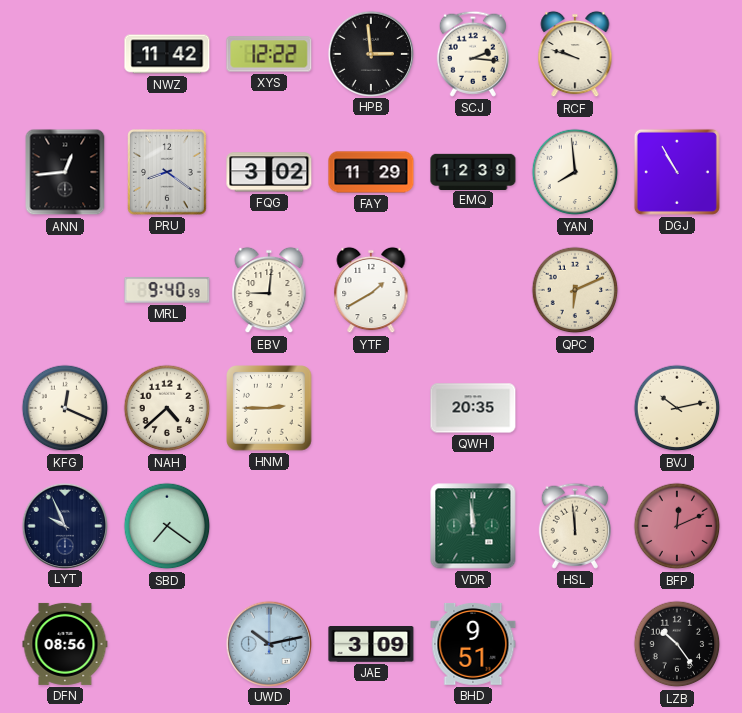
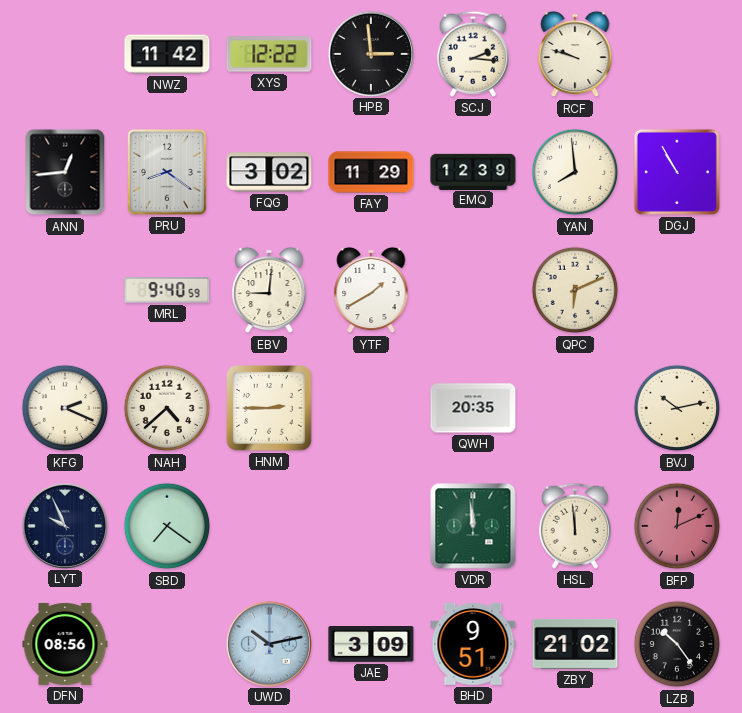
KFG: 12:19 -> 2:19
ZBY: none -> 21:02
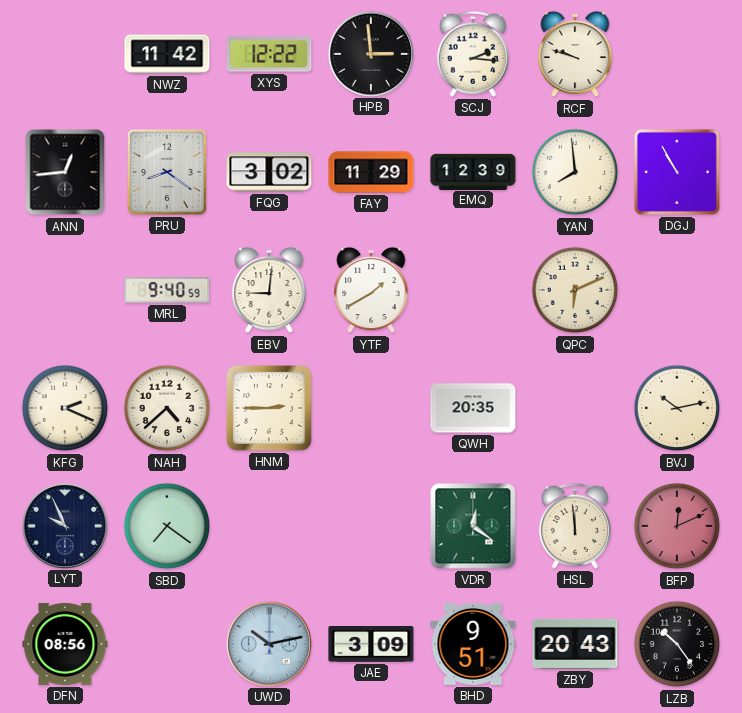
VDR: 11:59 -> 12:21
ZBY: 21:02 -> 20:43
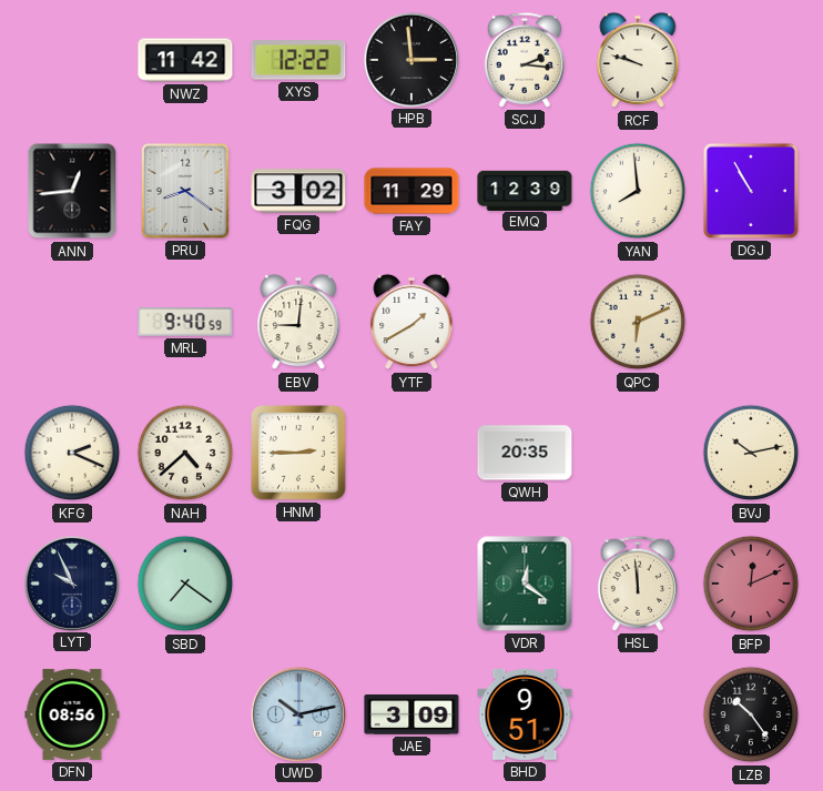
ZBY: 20:43 -> none
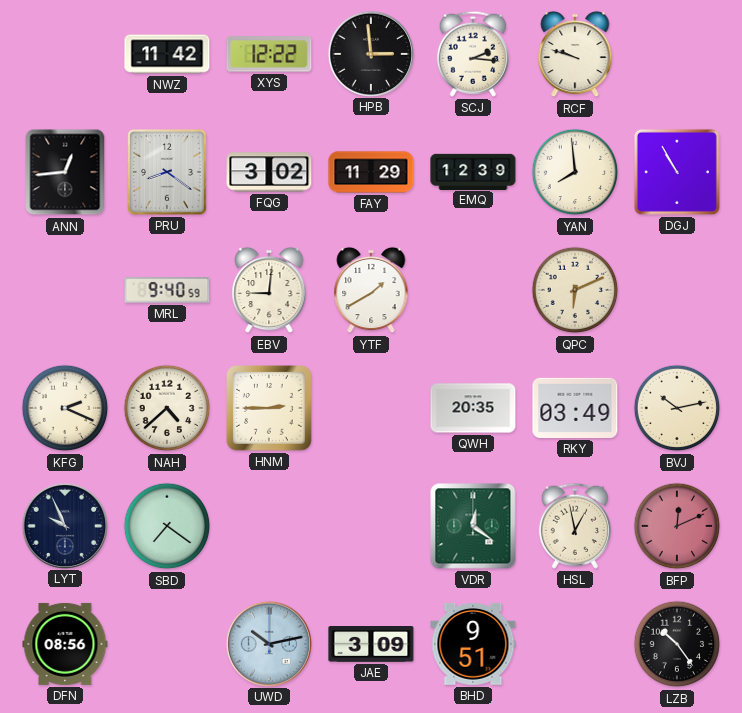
RKY: none -> 03:49
HSL: 11:59 -> 12:58
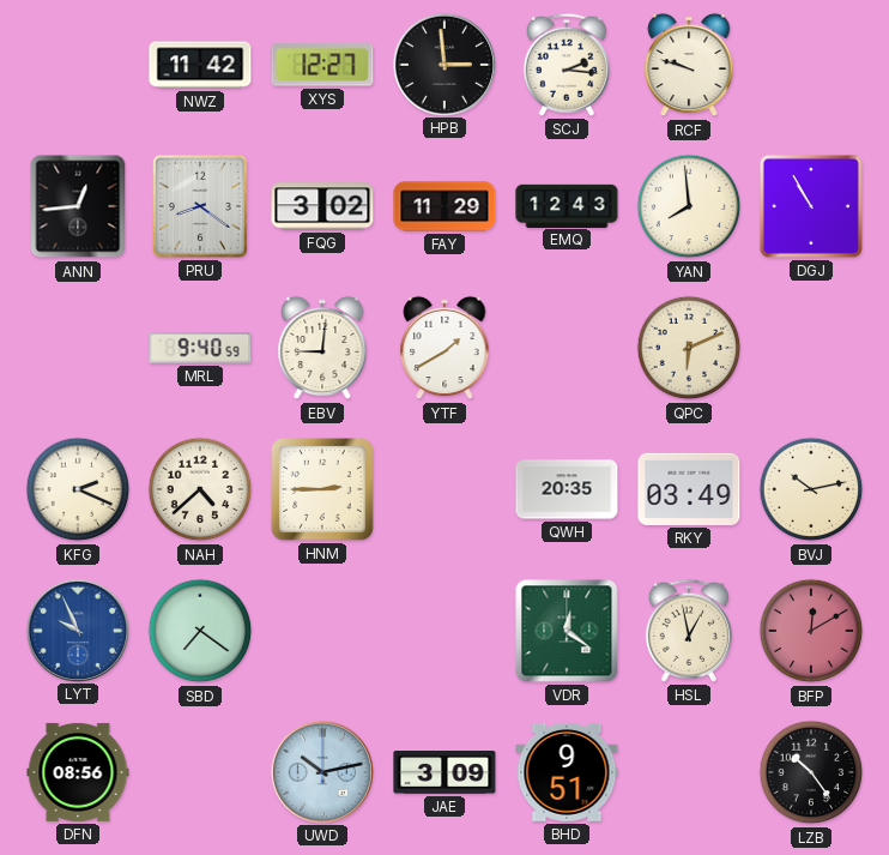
XYS: 12:22 -> 12:27
EMQ: 12:39 -> 12:43
LYT dial: navy -> blue
BFP: 12:11 -> 12:10
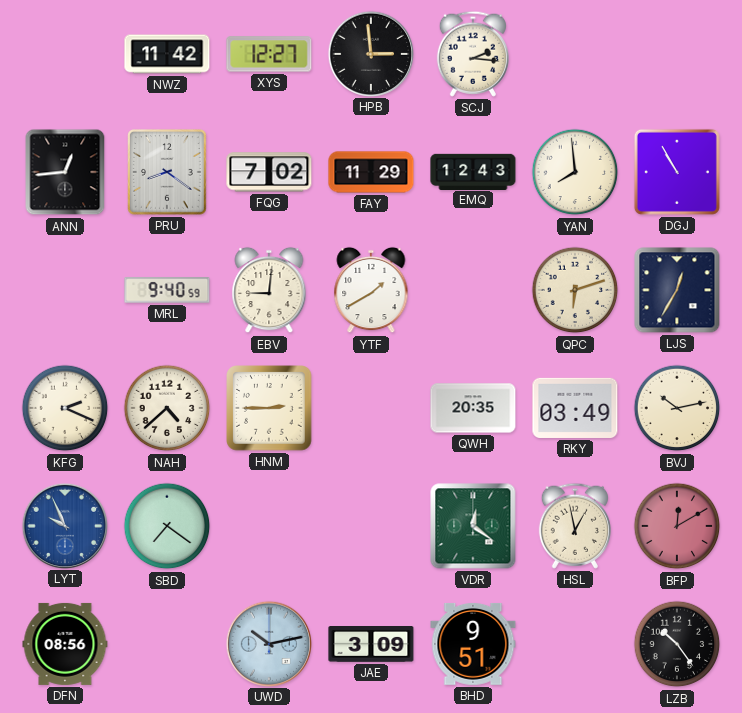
RCF: 9:48 -> none
FQG: 3:02 -> 7:02
QPC: 6:11 -> 6:12
LJS: none -> 12:35
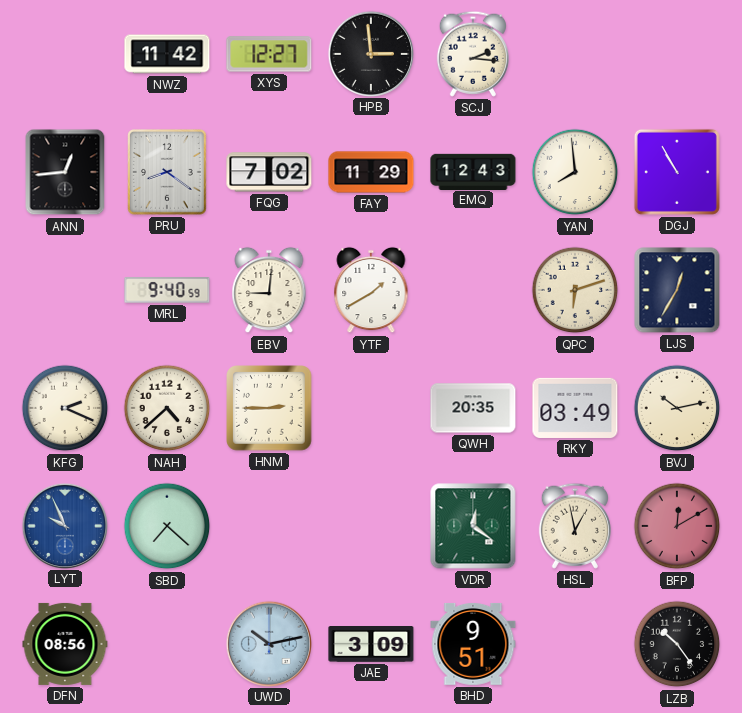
SBD: 7:21 -> 7:22
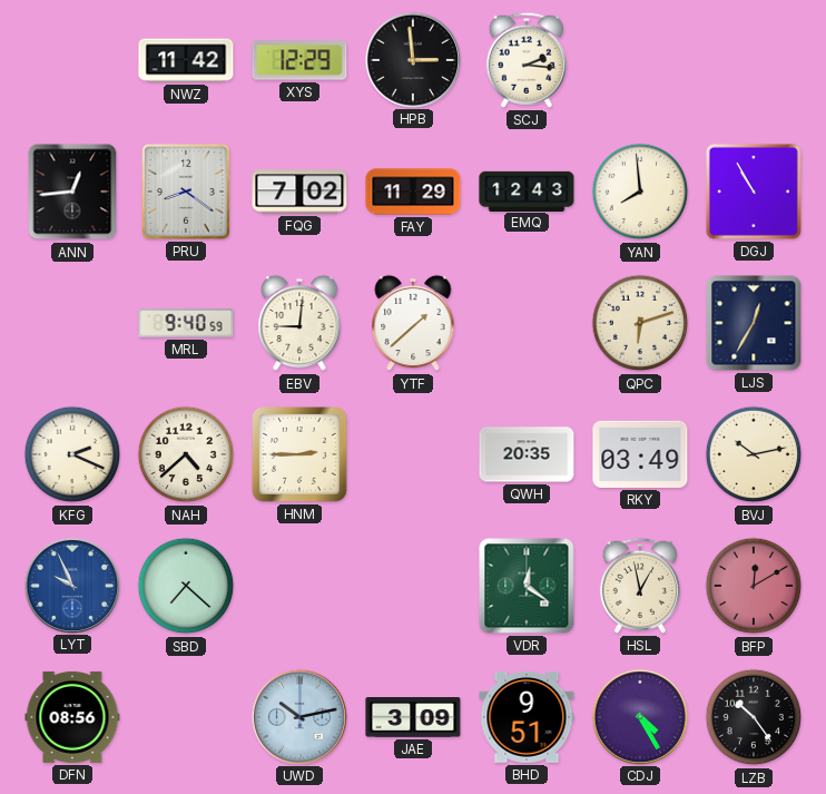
XYS: 12:27 -> 12:29
YTF: 1:40 -> 1:38
CDJ: none -> 4:25
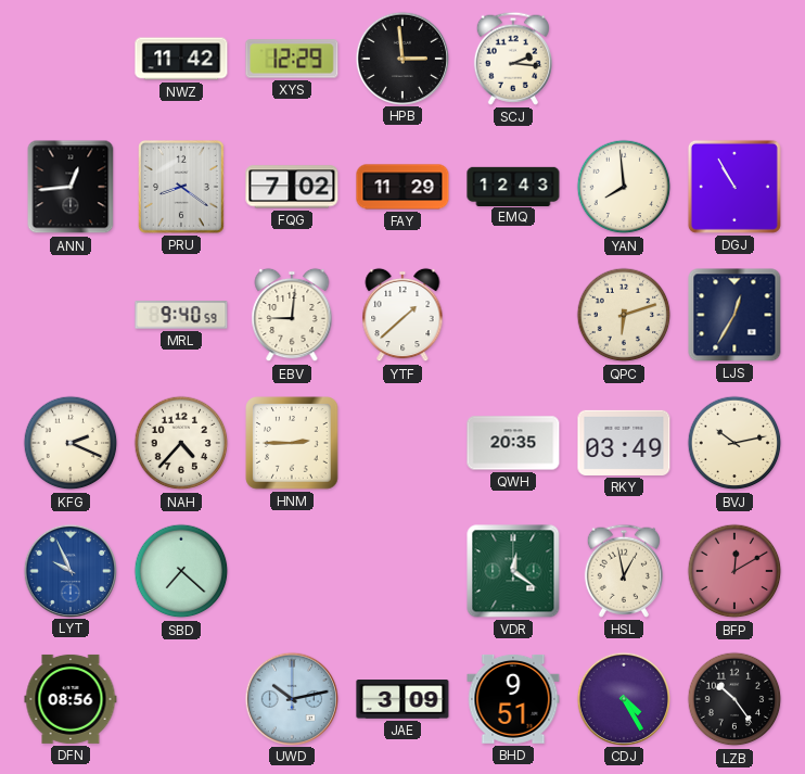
NAH: 4:38 -> 4:37
